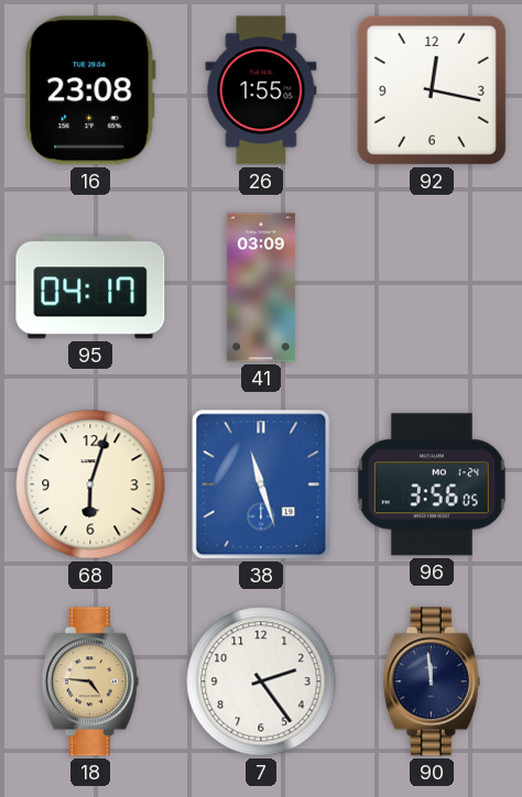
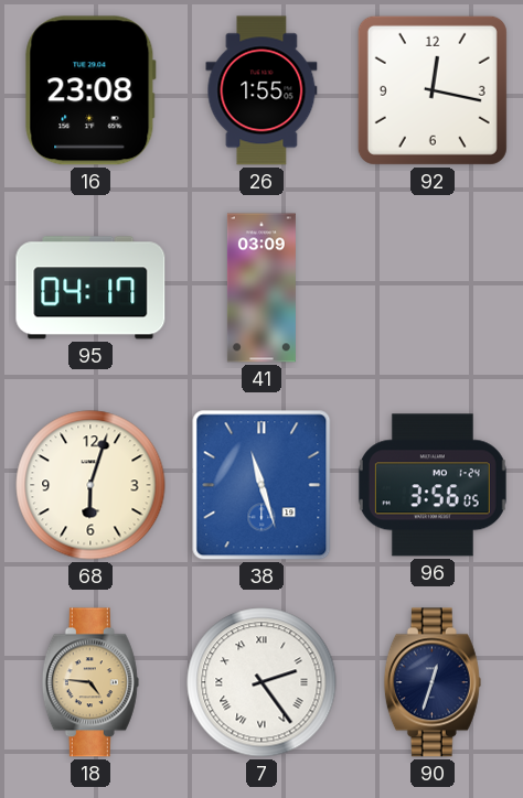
7 numerals: Arabic -> Roman
90: 11:59 -> 12:33
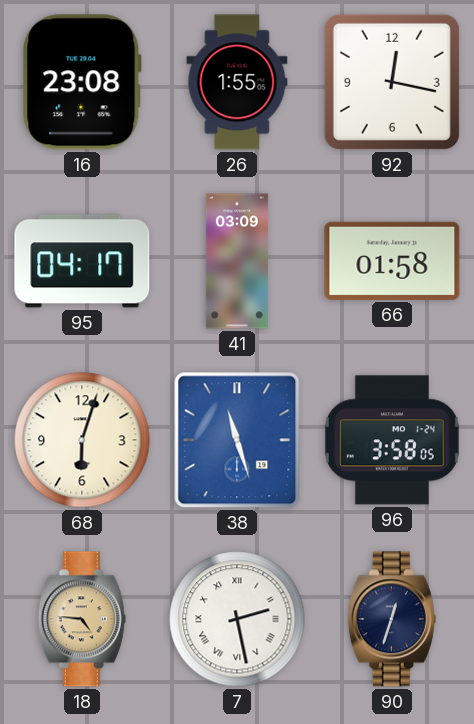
66: none -> 01:58
96: 3:56 -> 3:58
7: 2:24 -> 2:28
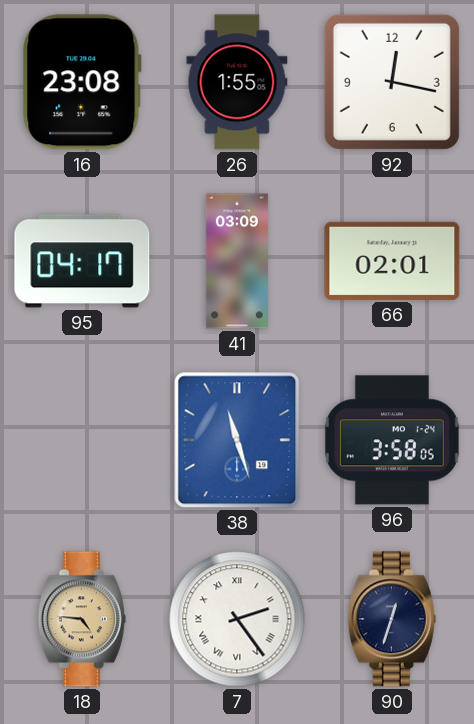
66: 01:58 -> 02:01
68: 6:03 -> none
7: 2:28 -> 2:24
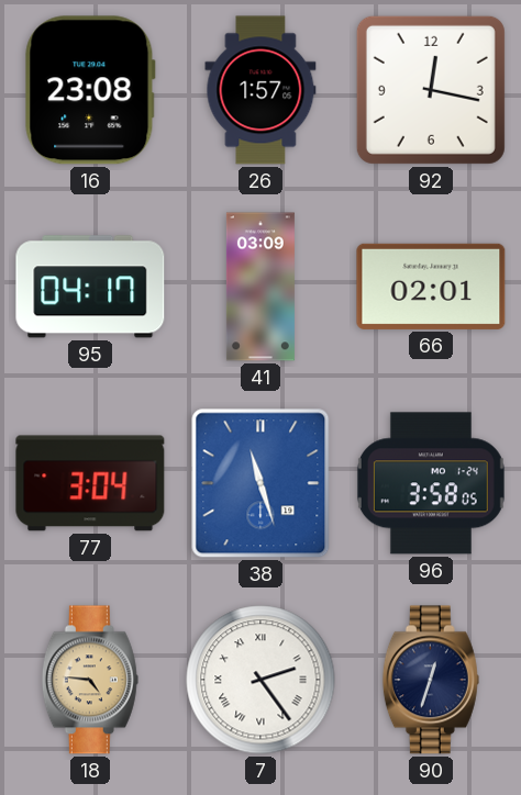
26: 1:55 -> 1:57
77: none -> 3:04
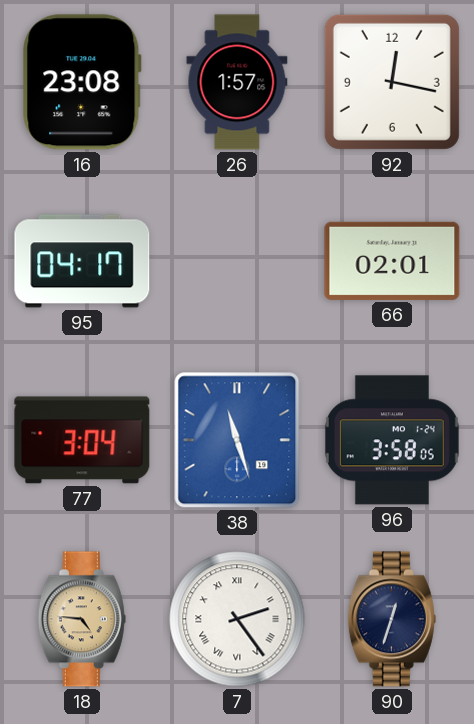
41: 03:09 -> none
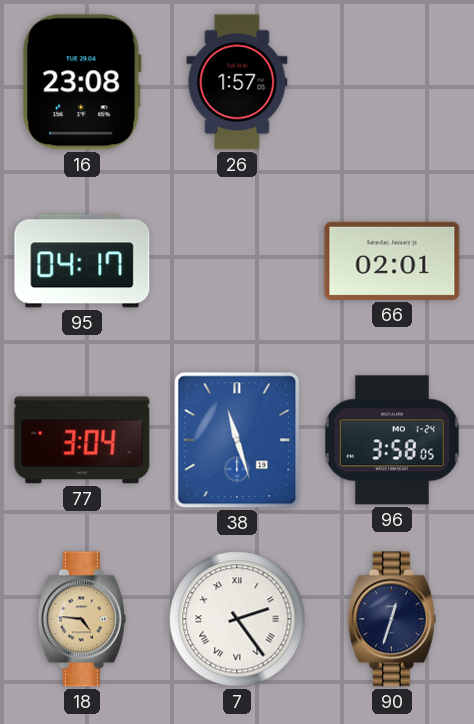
92: 12:17 -> none
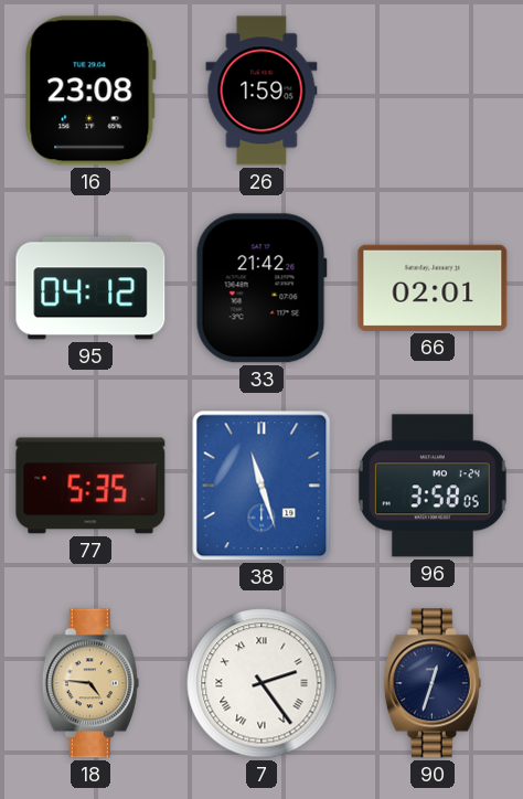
26: 1:57 -> 1:59
95: 04:17 -> 04:12
33: none -> 21:42
77: 3:04 -> 5:35
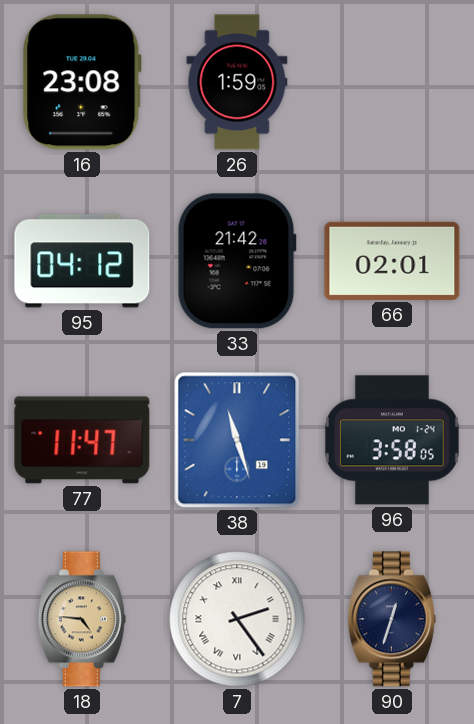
77: 5:35 -> 11:47
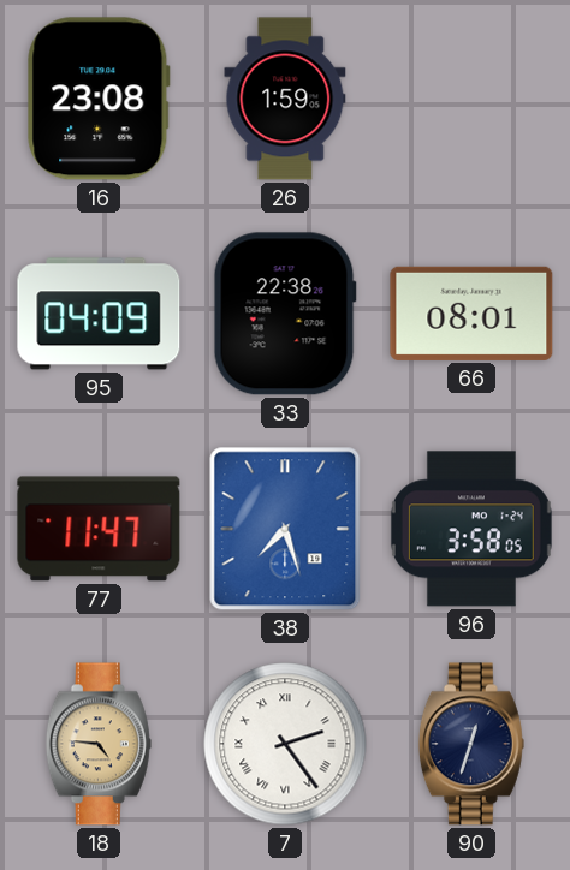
95: 04:12 -> 04:09
33: 21:42 -> 22:38
66: 02:01 -> 08:01
38: 11:27 -> 7:27
